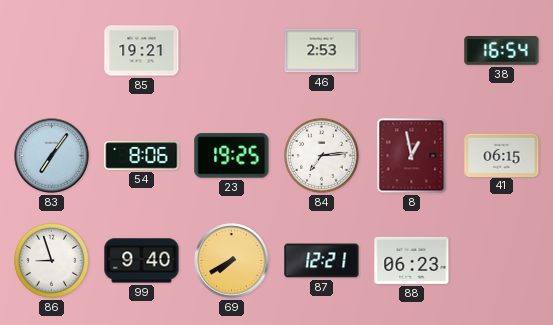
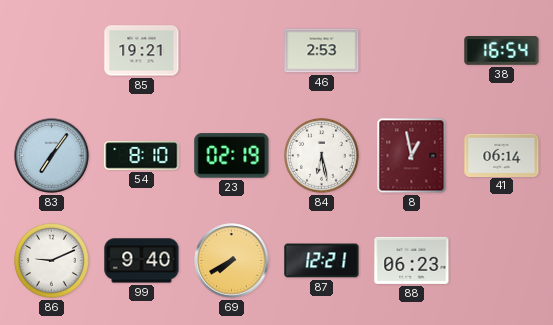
54: 8:06 -> 8:10
23: 19:25 -> 02:19
84: 7:14 -> 6:28
41: 06:15 -> 06:14
86: 8:57 -> 9:11
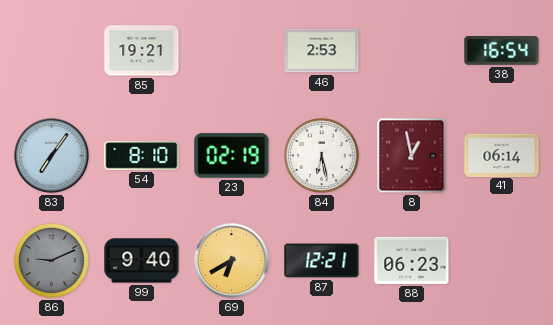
86 dial: white -> grey
69: 7:40 -> 6:40
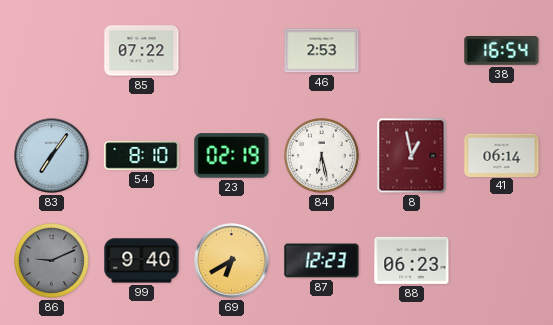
85: 19:21 -> 07:22
87: 12:21 -> 12:23
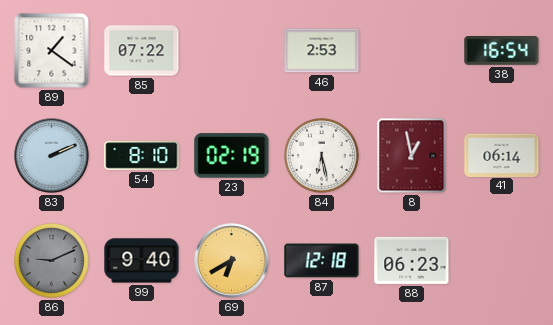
89: none -> 1:21
83: 7:06 -> 2:11
87: 12:23 -> 12:18
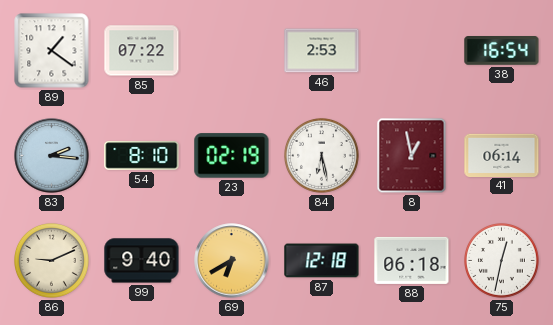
83: 2:11 -> 2:16
86 dial: grey -> cream
88: 06:23 -> 06:18
75: none -> 12:32
